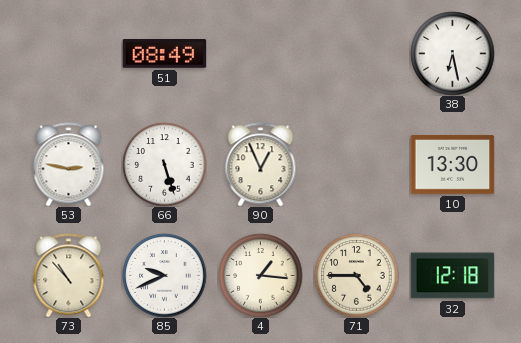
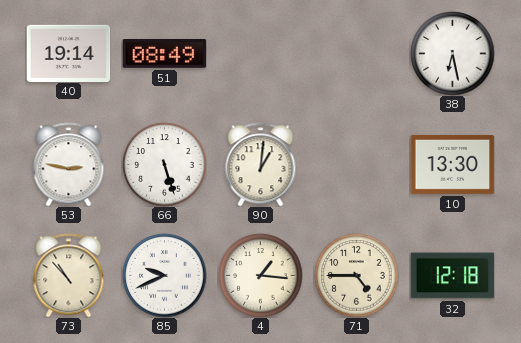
40: none -> 19:14
90: 12:56 -> 1:01
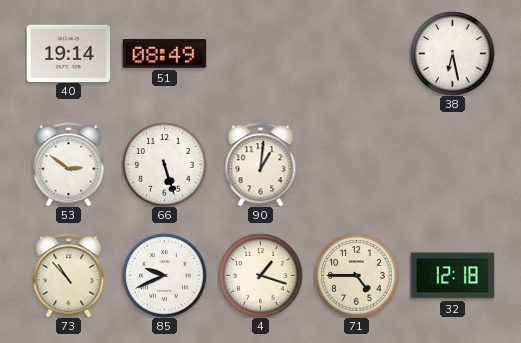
53: 2:47 -> 2:51
10: 13:30 -> none
4: 1:16 -> 1:18
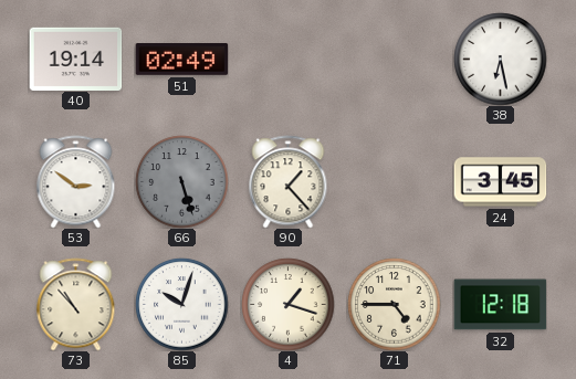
51: 08:49 -> 02:49
66 dial: white -> grey
90: 1:01 -> 1:23
24: none -> 3:45
85: 9:41 -> 10:03
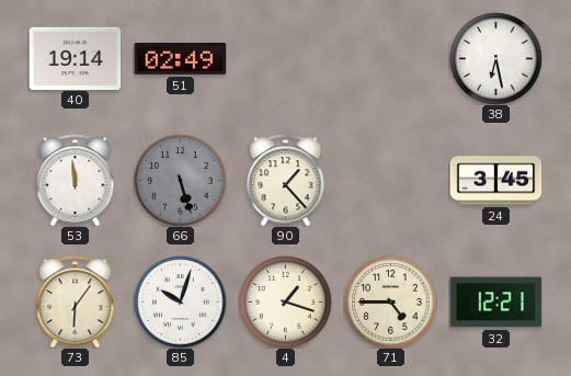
53: 2:51 -> 11:59
73: 10:53 -> 6:06
32: 12:18 -> 12:21
